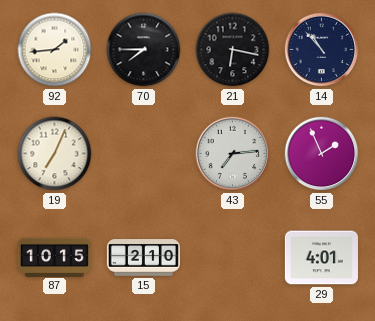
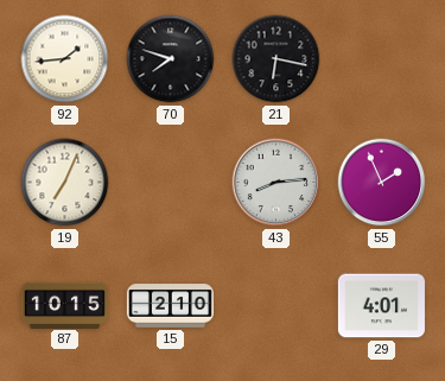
70: 7:45 -> 7:48
14: 10:53 -> none
43: 7:14 -> 8:14
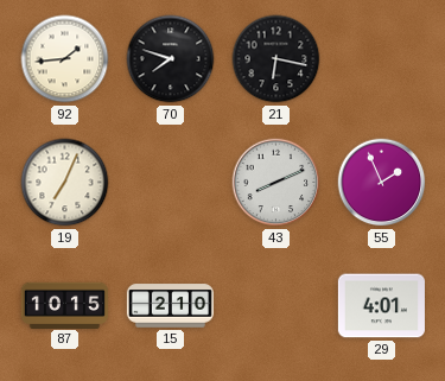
43: 8:14 -> 8:11
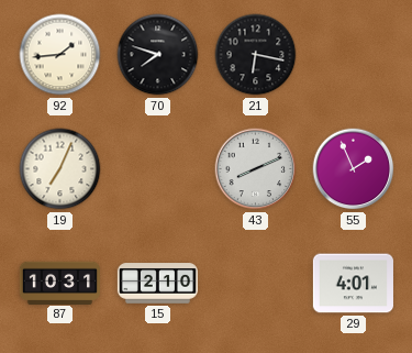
87: 10:15 -> 10:31
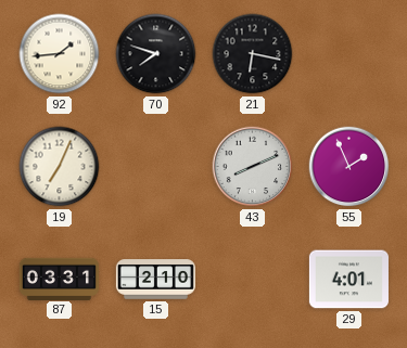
87: 10:31 -> 03:31
